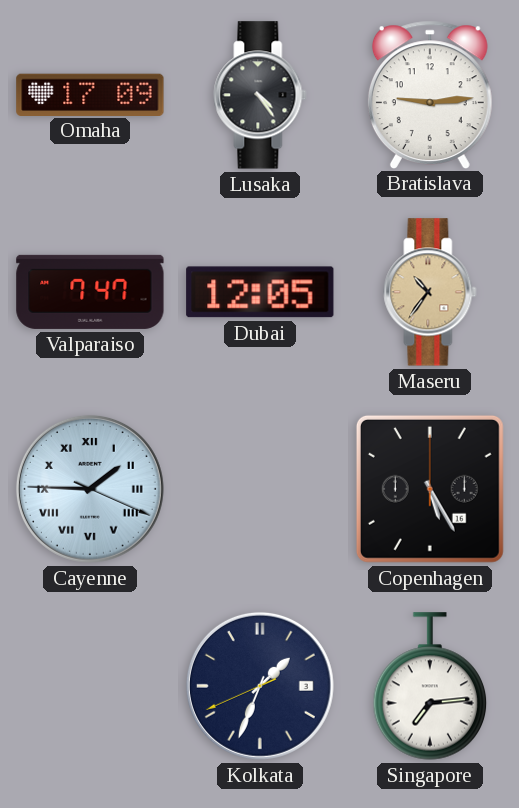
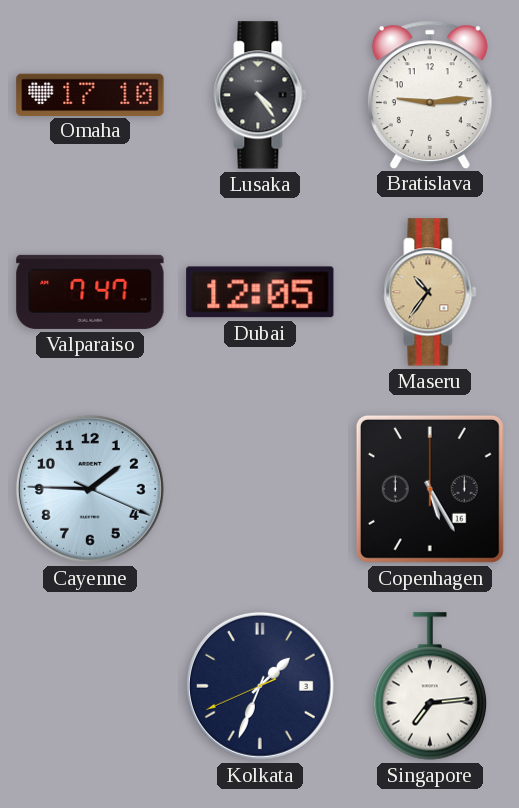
Omaha: 17:09 -> 17:10
Cayenne numerals: Roman -> Arabic
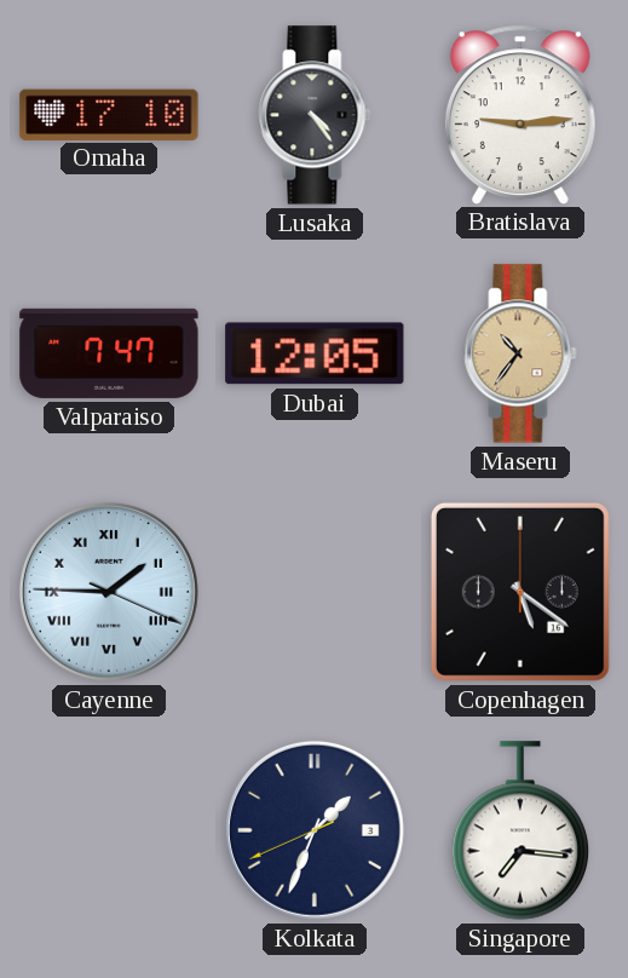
Cayenne numerals: Arabic -> Roman
Copenhagen: 5:25 -> 5:21
Singapore: 7:14 -> 7:16
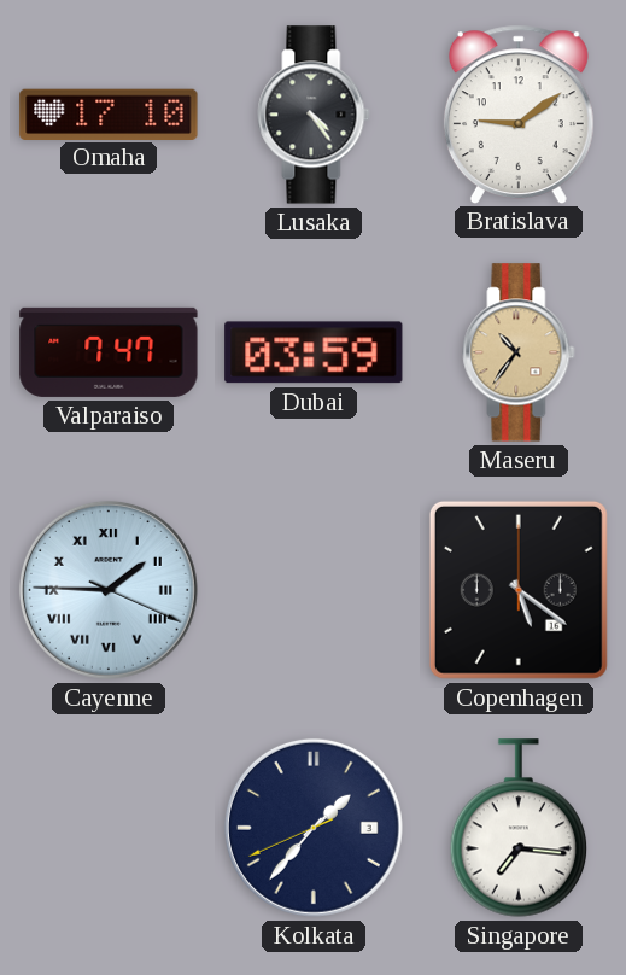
Bratislava: 9:14 -> 9:09
Dubai: 12:05 -> 03:59
Kolkata: 1:33 -> 1:36
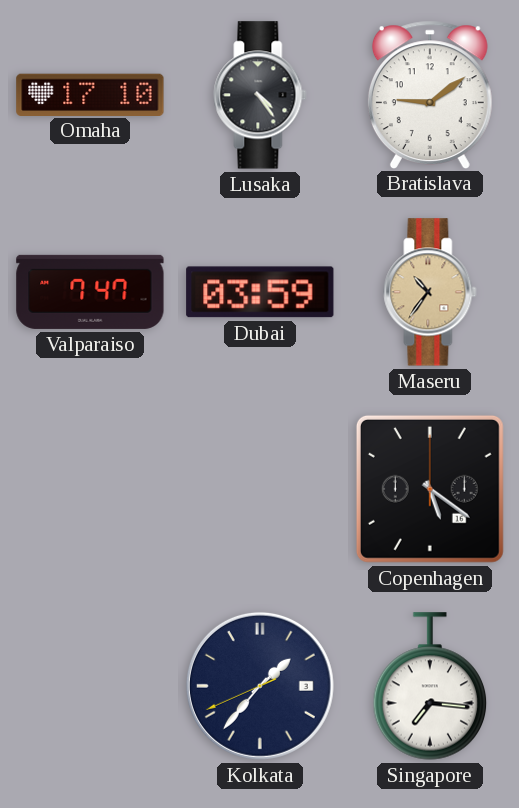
Cayenne: 1:45 -> none
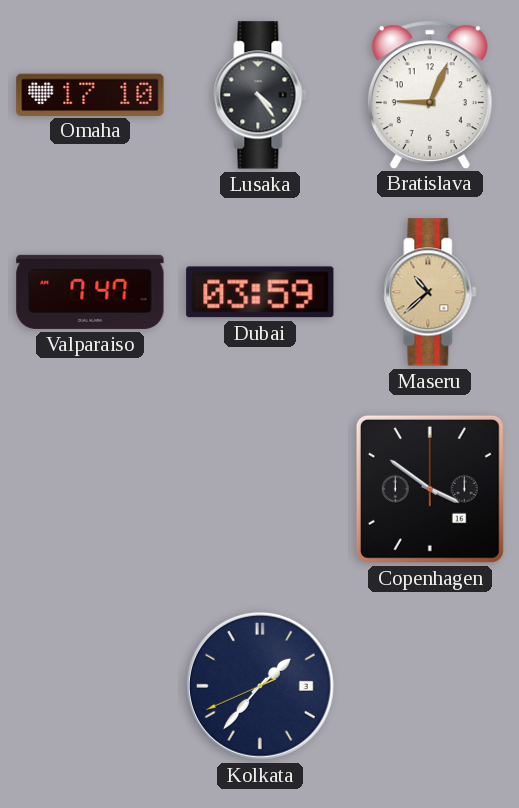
Bratislava: 9:09 -> 9:04
Maseru: 10:36 -> 10:38
Copenhagen: 5:21 -> 3:51
Singapore: 7:16 -> none
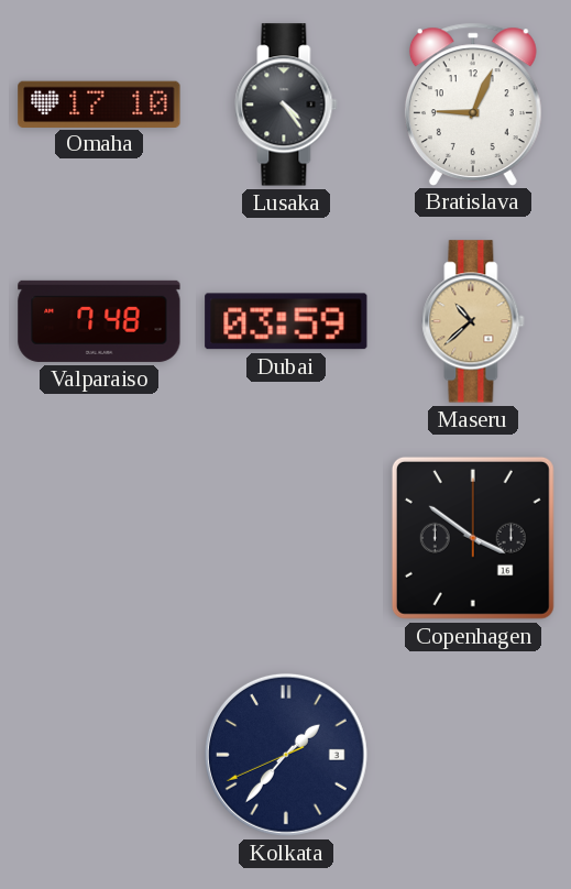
Valparaiso: 7:47 -> 7:48
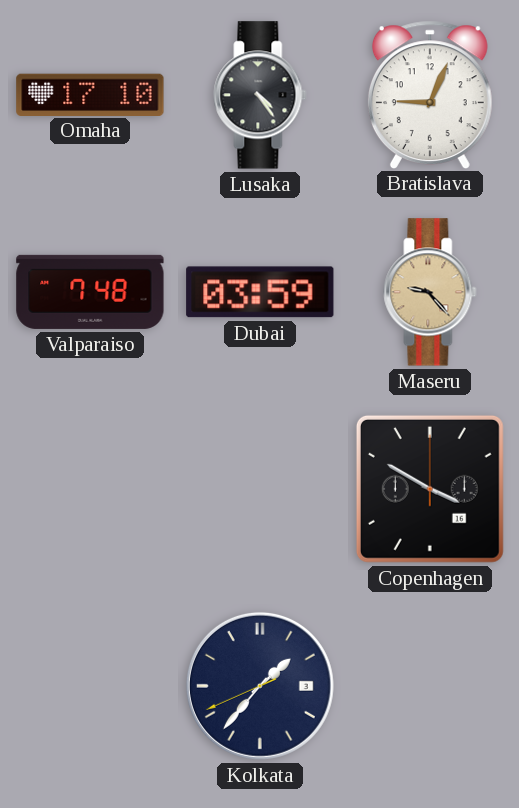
Maseru: 10:38 -> 9:23
Copenhagen: 3:51 -> 3:50
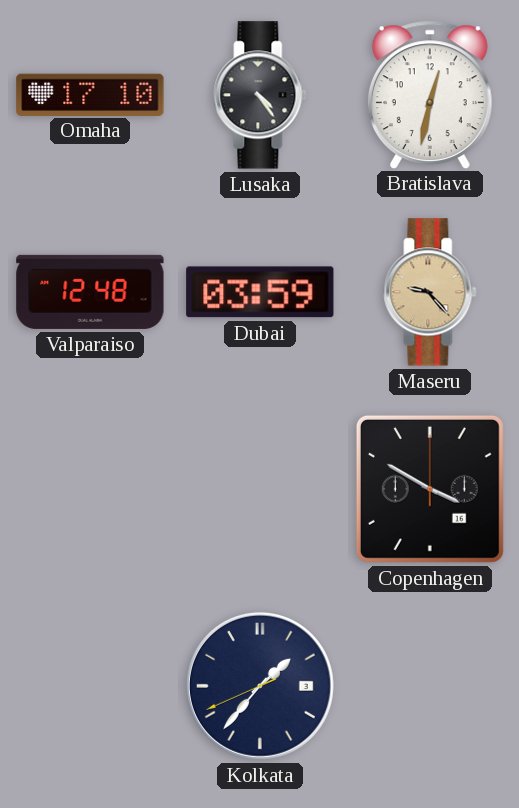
Bratislava: 9:04 -> 12:32
Valparaiso: 7:48 -> 12:48
